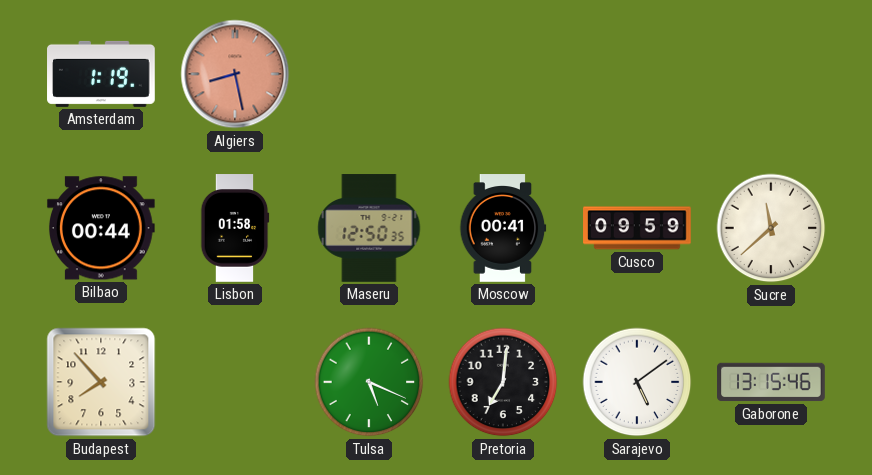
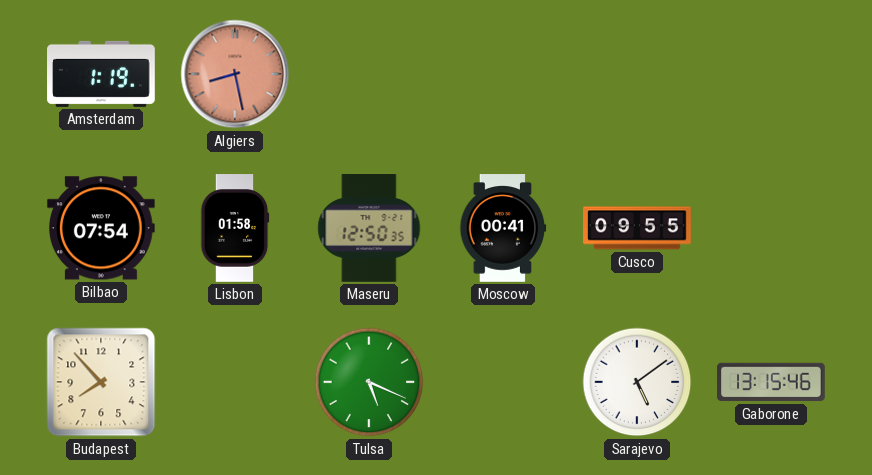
Bilbao: 00:44 -> 07:54
Cusco: 09:59 -> 09:55
Sucre: 11:38 -> none
Pretoria: 7:01 -> none
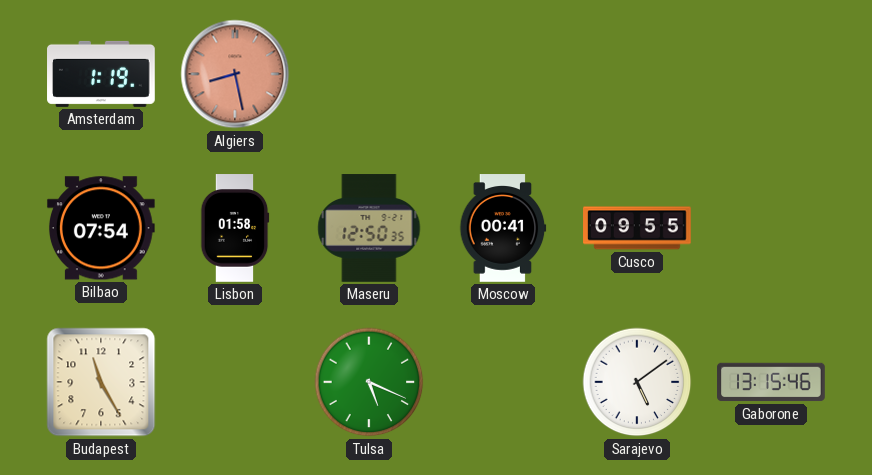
Budapest: 7:53 -> 11:25
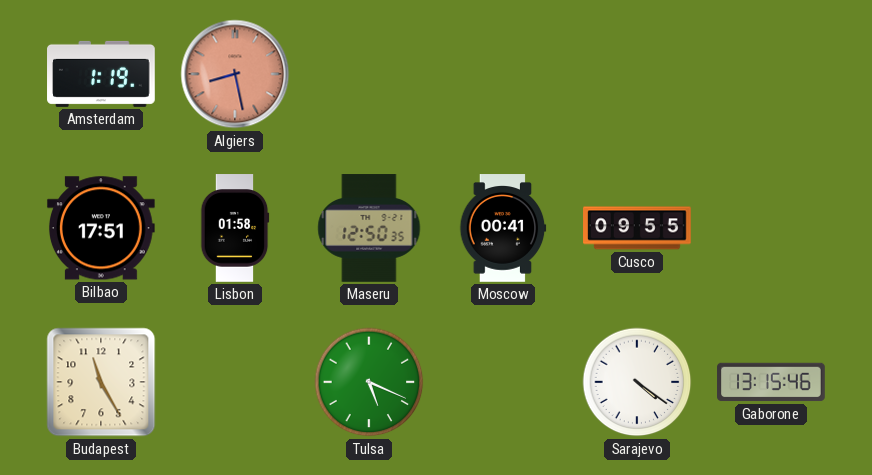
Bilbao: 07:54 -> 17:51
Sarajevo: 5:09 -> 4:21
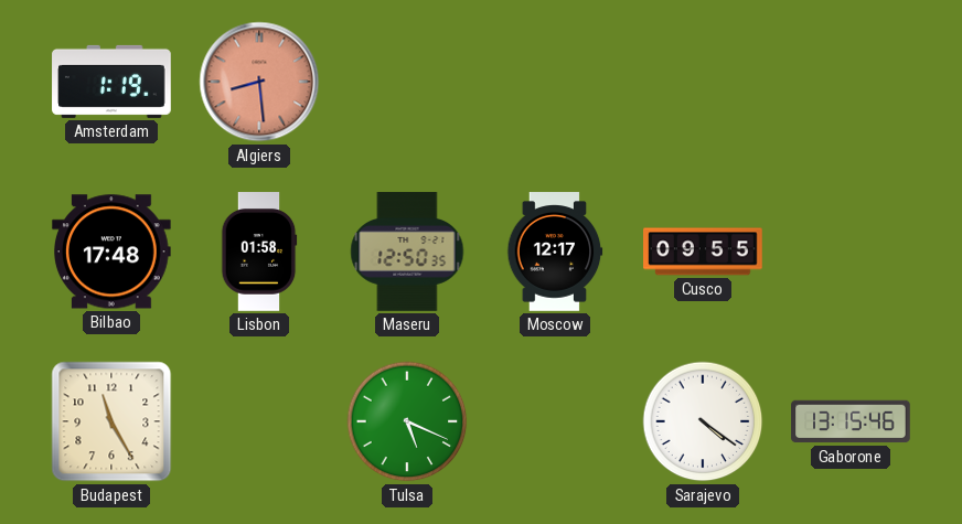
Algiers: 8:28 -> 8:29
Bilbao: 17:51 -> 17:48
Moscow: 00:41 -> 12:17
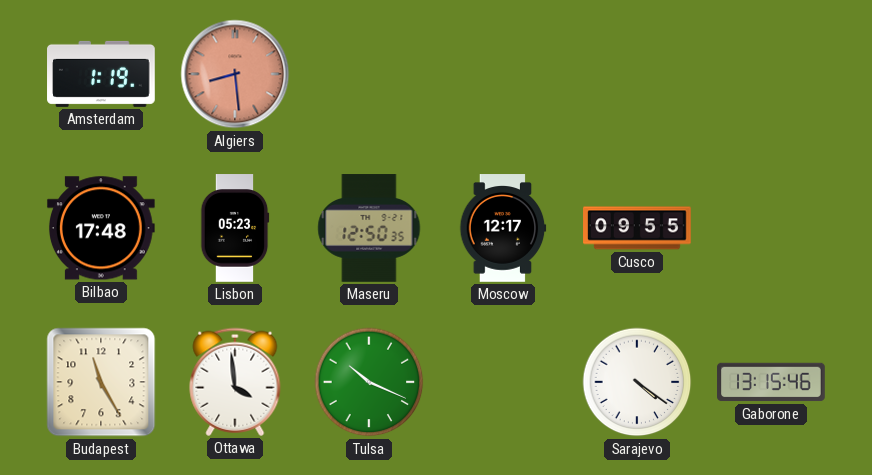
Lisbon: 01:58 -> 05:23
Ottawa: none -> 3:59
Tulsa: 5:19 -> 10:19
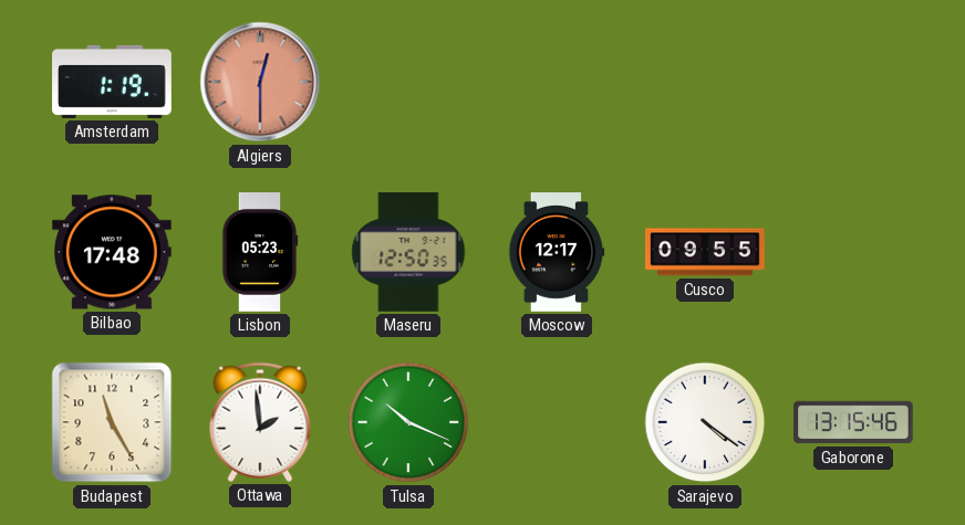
Algiers: 8:29 -> 12:30
Ottawa: 3:59 -> 1:59
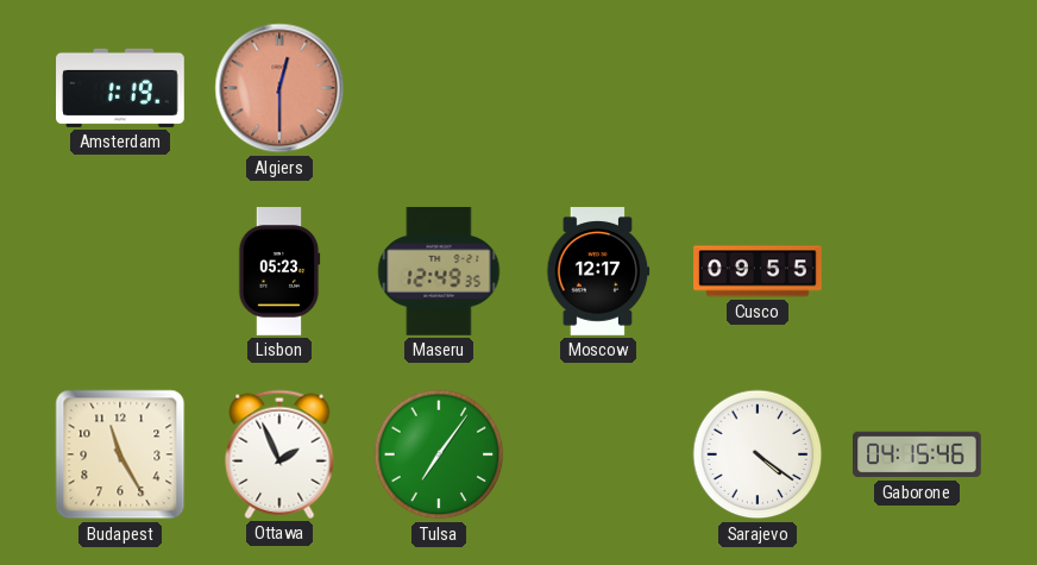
Bilbao: 17:48 -> none
Maseru: 12:50 -> 12:49
Ottawa: 1:59 -> 1:56
Tulsa: 10:19 -> 7:06
Gaborone: 13:15 -> 04:15
